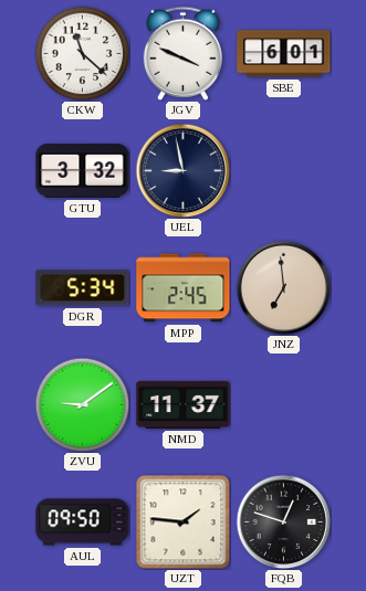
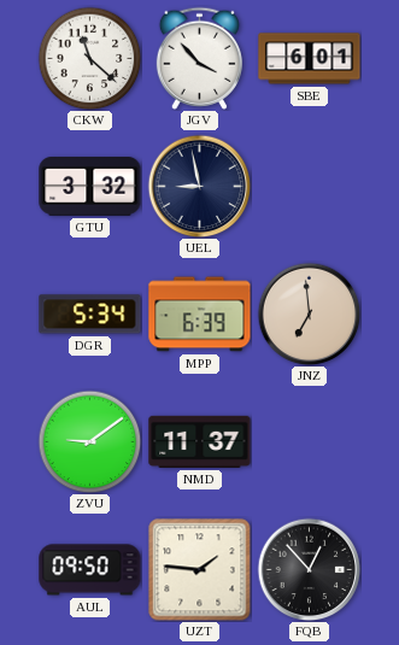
JGV: 3:49 -> 3:53
MPP: 2:45 -> 6:39
FQB: 12:48 -> 12:53
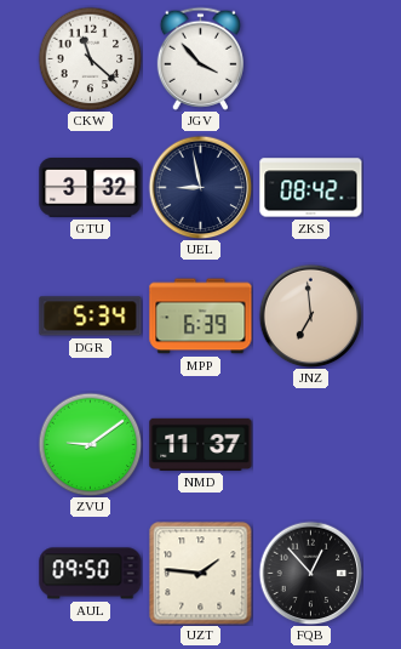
SBE: 6:01 -> none
ZKS: none -> 08:42
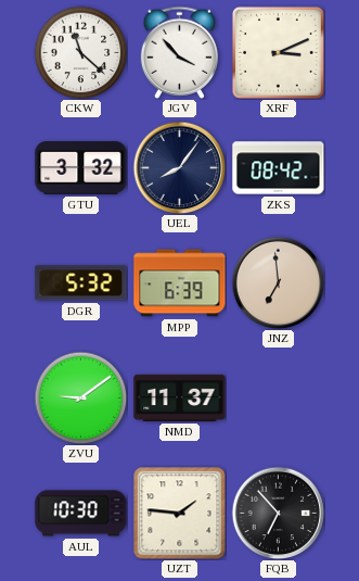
XRF: none -> 3:11
UEL: 8:58 -> 8:06
DGR: 5:34 -> 5:32
AUL: 09:50 -> 10:30
FQB: 12:53 -> 6:53
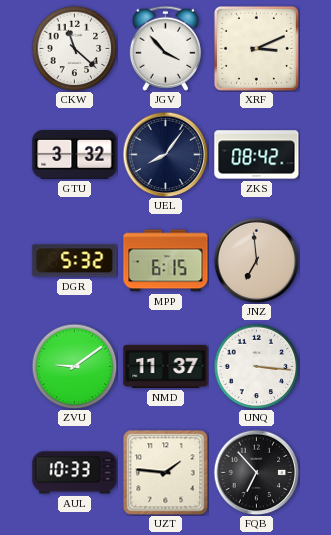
MPP: 6:39 -> 6:15
UNQ: none -> 3:16
AUL: 10:30 -> 10:33
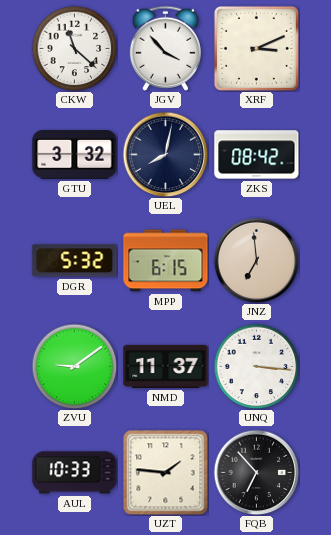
UEL: 8:06 -> 8:02
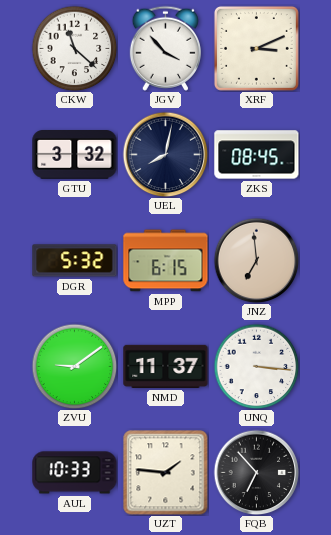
ZKS: 08:42 -> 08:45
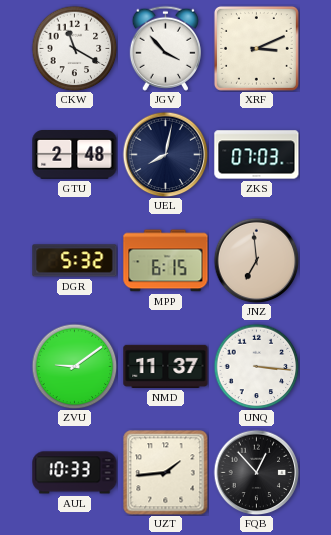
CKW: 11:22 -> 11:20
GTU: 3:32 -> 2:48
ZKS: 08:45 -> 07:03
UZT: 1:46 -> 1:44
FQB: 6:53 -> 12:53
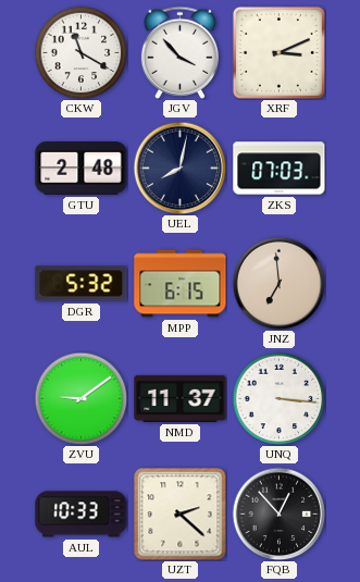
UZT: 1:44 -> 2:22
